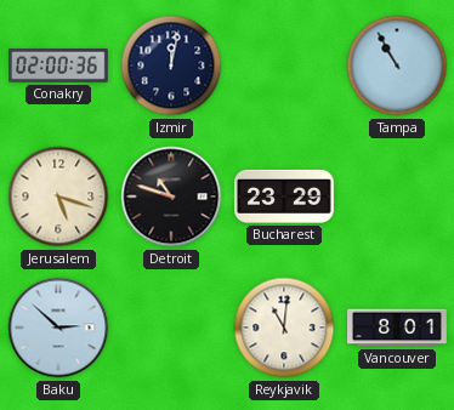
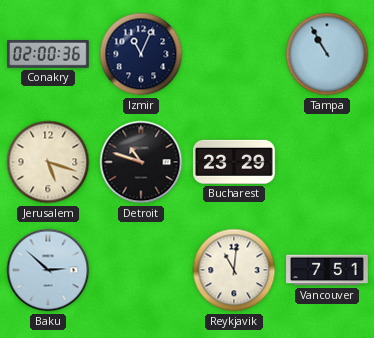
Izmir: 12:02 -> 11:04
Vancouver: 8:01 -> 7:51
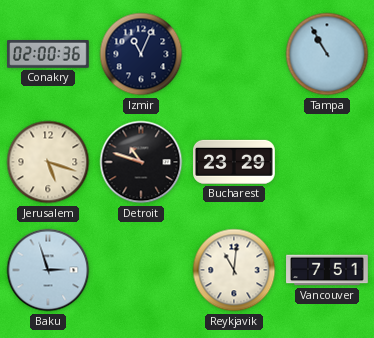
Baku: 2:52 -> 2:57
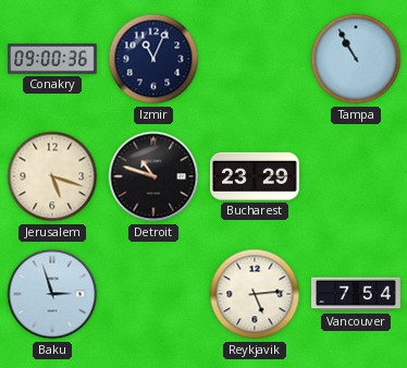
Conakry: 02:00 -> 09:00
Reykjavik: 11:01 -> 5:14
Vancouver: 7:51 -> 7:54
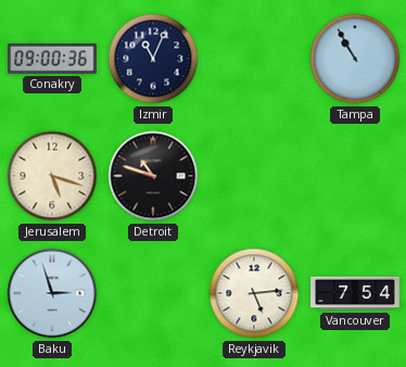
Bucharest: 23:29 -> none
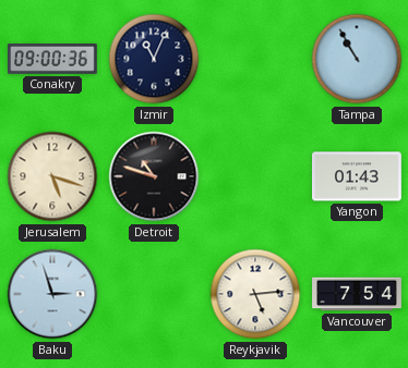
Yangon: none -> 01:43
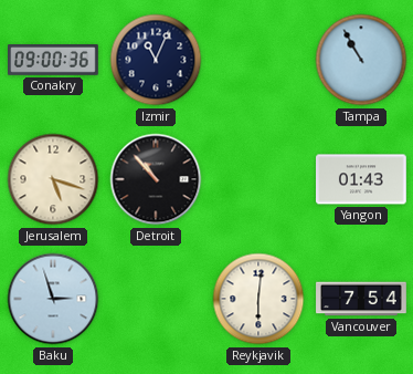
Detroit: 10:48 -> 10:53
Reykjavik: 5:14 -> 6:01
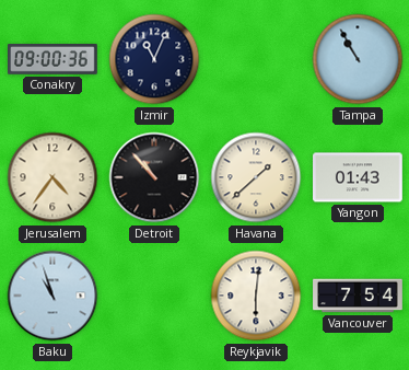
Jerusalem: 5:18 -> 4:36
Havana: none -> 1:38
Baku: 2:57 -> 10:57
